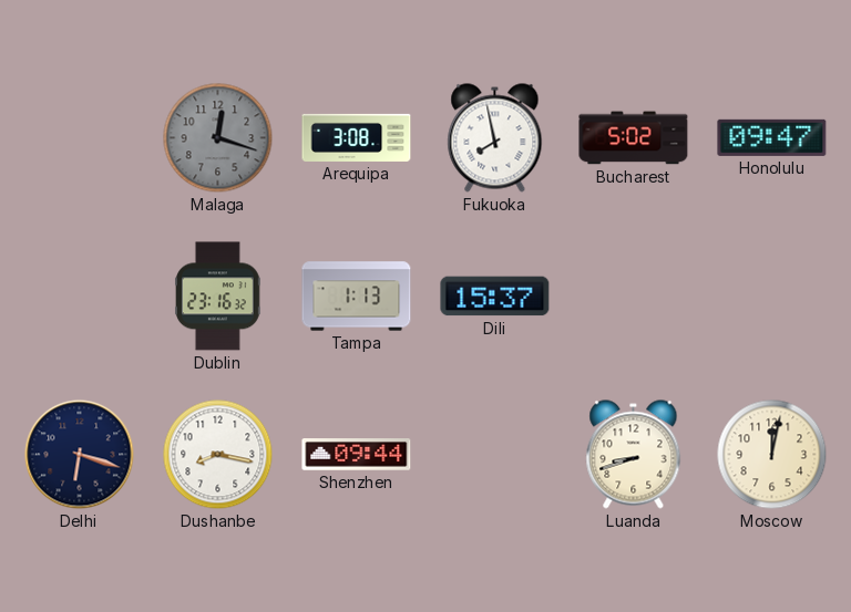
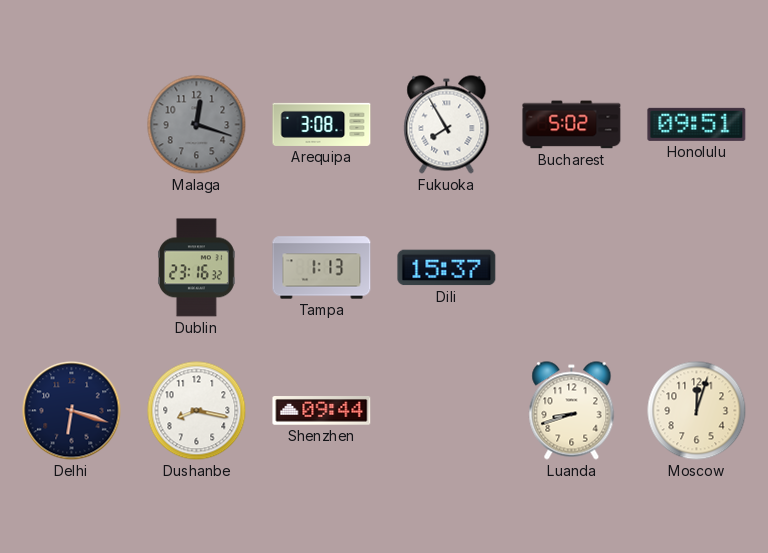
Fukuoka: 7:58 -> 7:55
Honolulu: 09:47 -> 09:51
Moscow: 12:02 -> 12:03
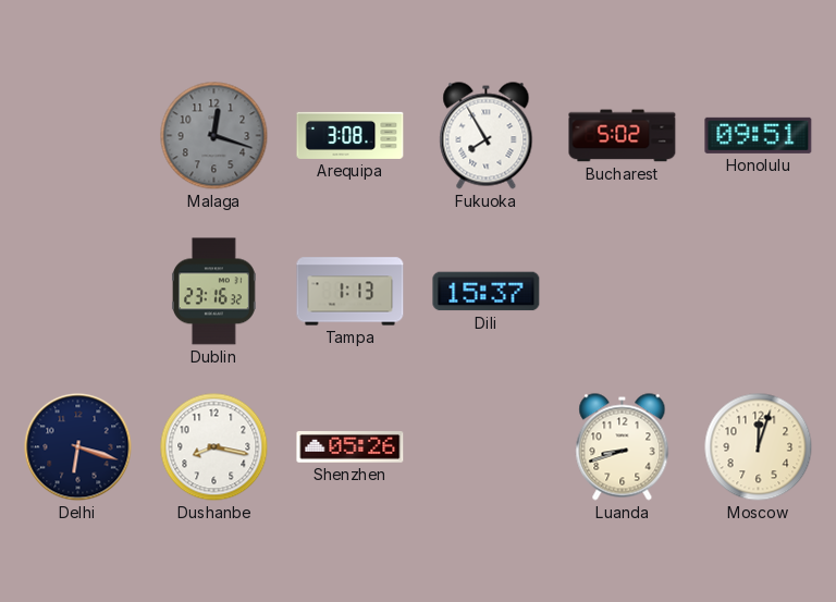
Shenzhen: 09:44 -> 05:26
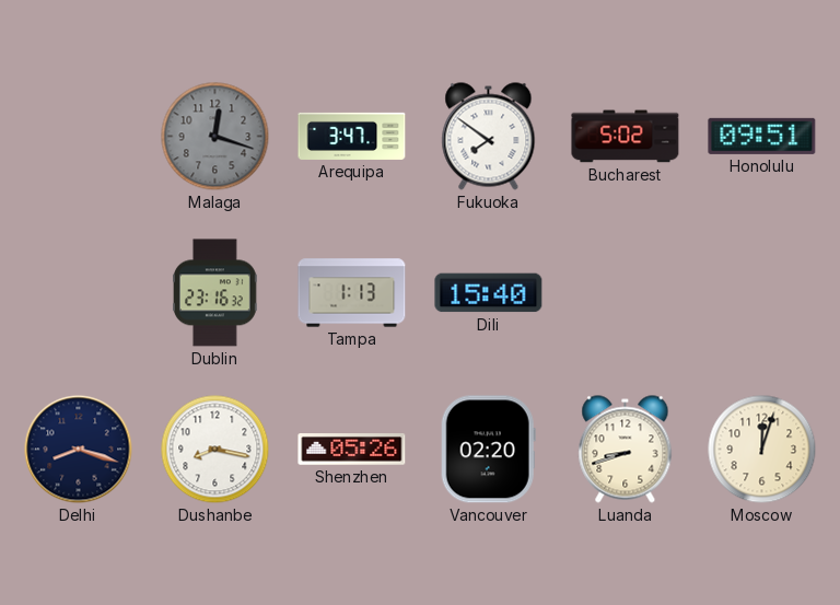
Arequipa: 3:08 -> 3:47
Fukuoka: 7:55 -> 7:51
Dili: 15:37 -> 15:40
Delhi: 6:18 -> 8:18
Vancouver: none -> 02:20
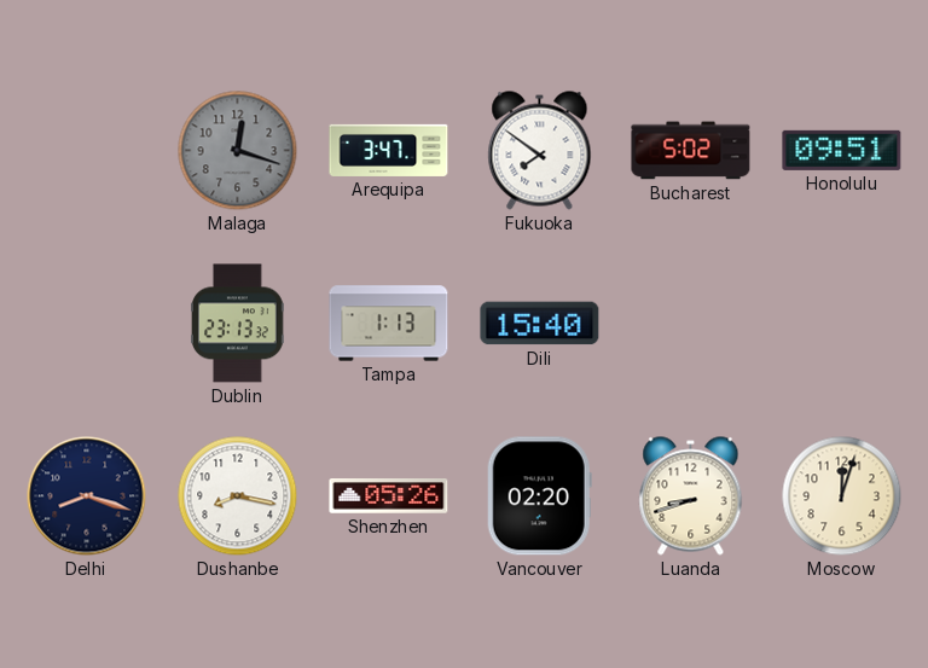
Dublin: 23:16 -> 23:13
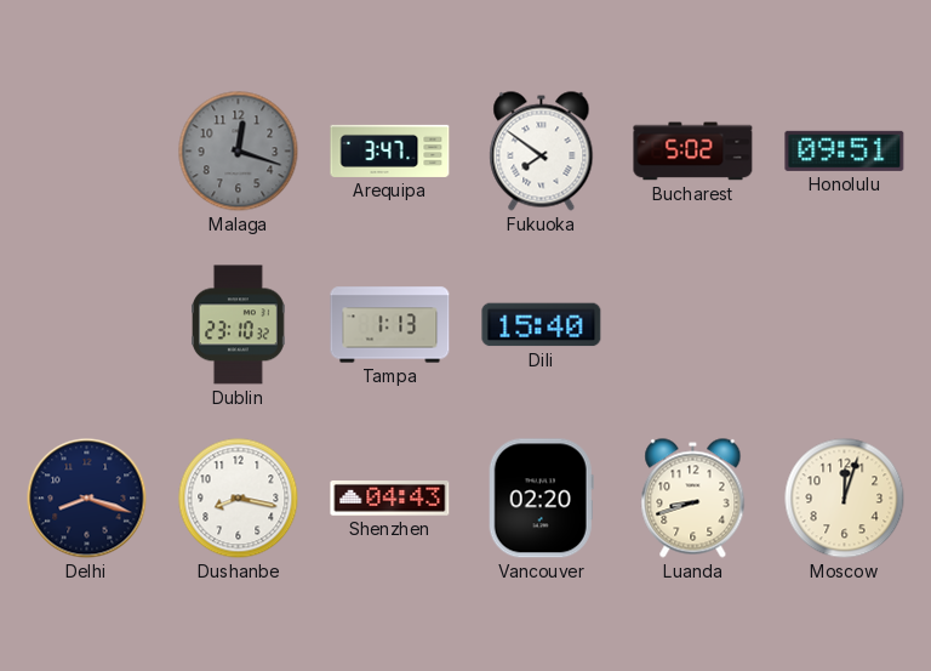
Dublin: 23:13 -> 23:10
Shenzhen: 05:26 -> 04:43
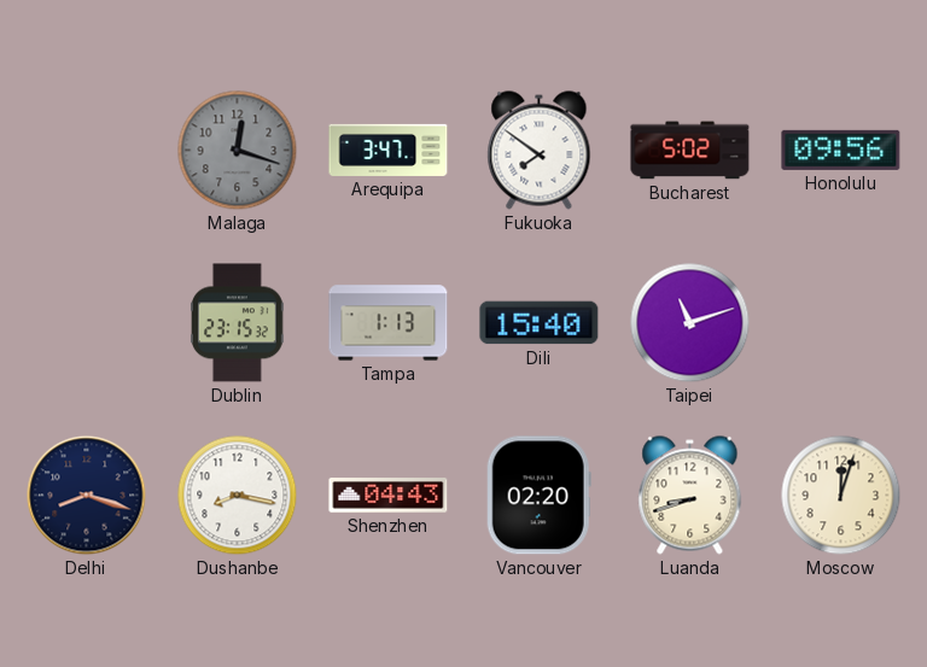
Honolulu: 09:51 -> 09:56
Dublin: 23:10 -> 23:15
Taipei: none -> 11:12
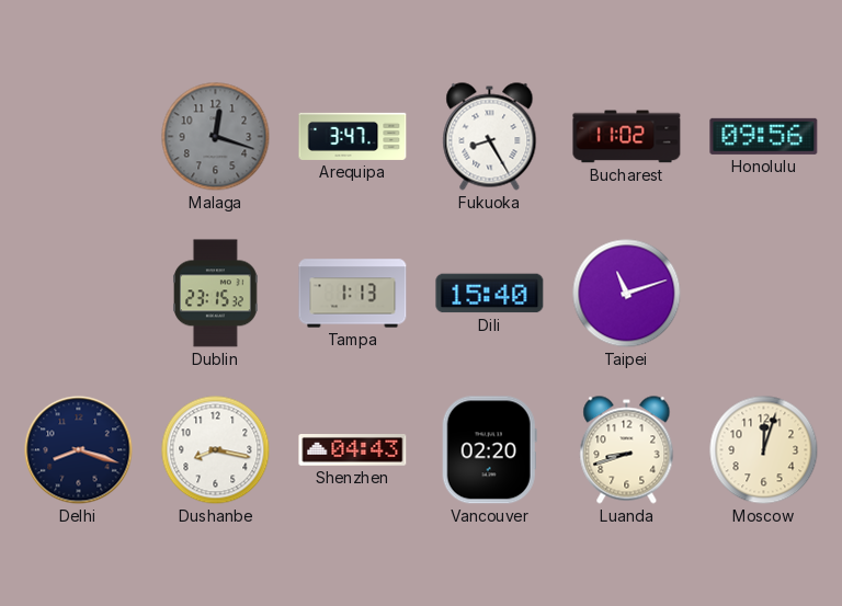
Fukuoka: 7:51 -> 8:25
Bucharest: 5:02 -> 11:02
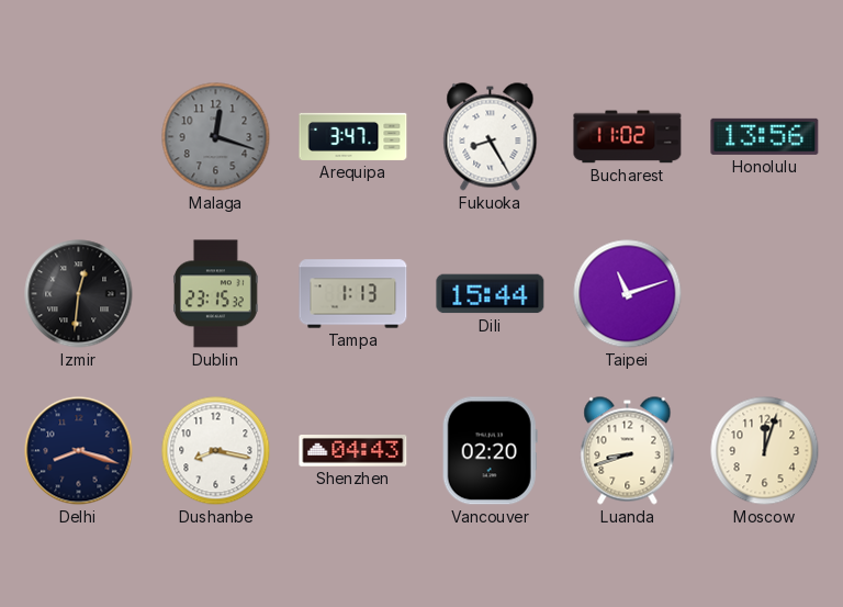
Honolulu: 09:56 -> 13:56
Izmir: none -> 12:31
Dili: 15:40 -> 15:44
